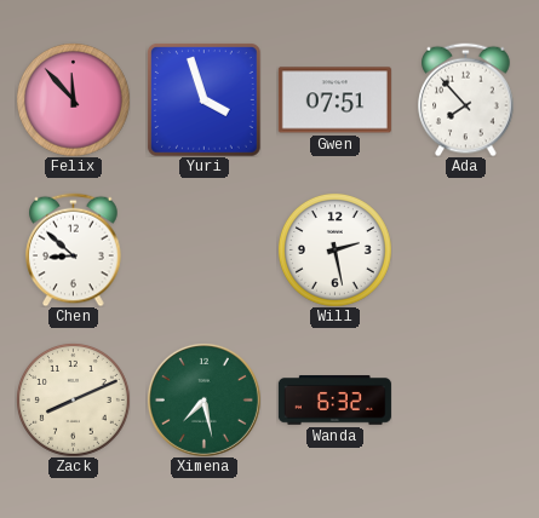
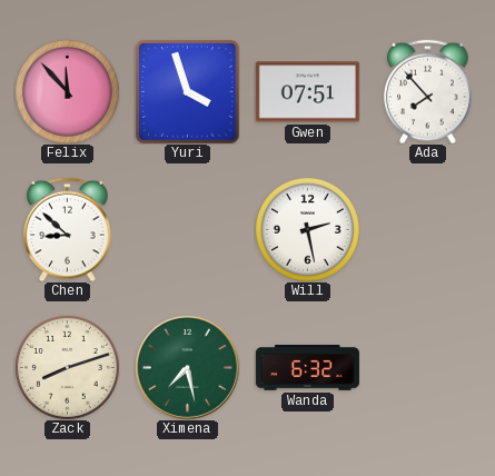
Zack: 8:11 -> 8:12
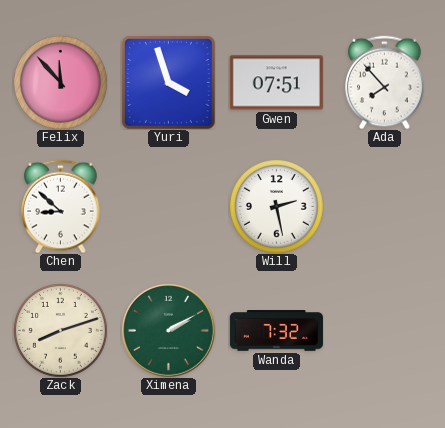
Ximena: 7:28 -> 2:10
Wanda: 6:32 -> 7:32
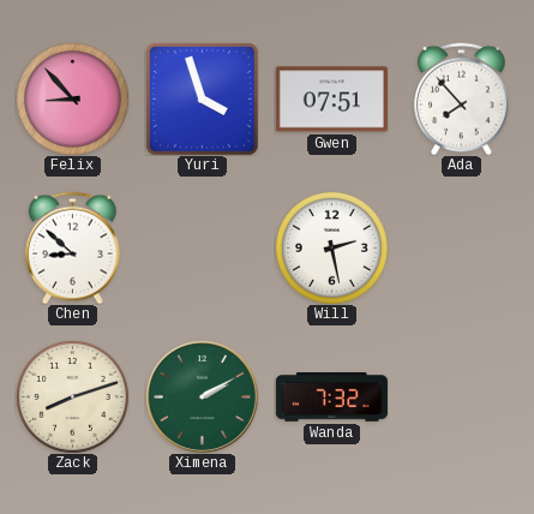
Felix: 11:53 -> 8:53
